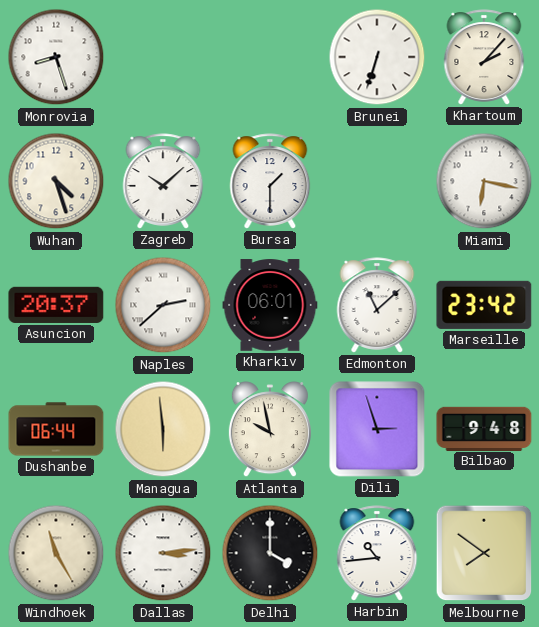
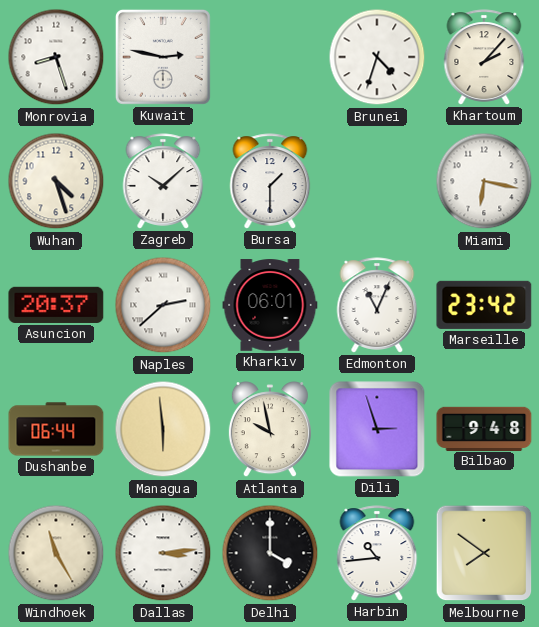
Kuwait: none -> 2:47
Brunei: 6:33 -> 4:33
Edmonton: 11:08 -> 11:04
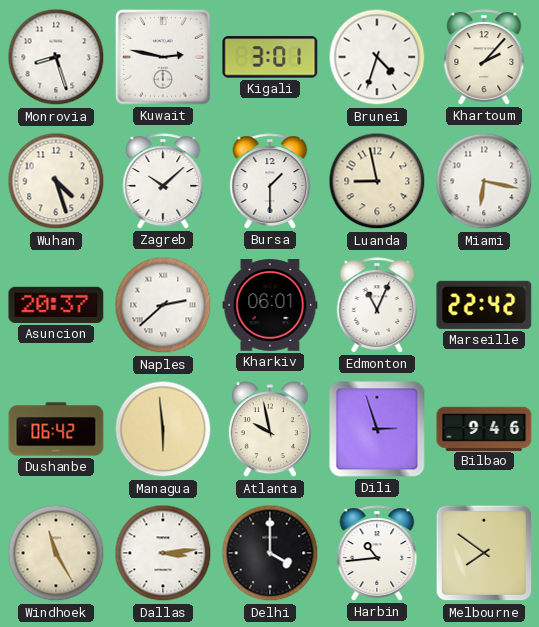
Kigali: none -> 3:01
Luanda: none -> 8:58
Marseille: 23:42 -> 22:42
Dushanbe: 06:44 -> 06:42
Bilbao: 9:48 -> 9:46
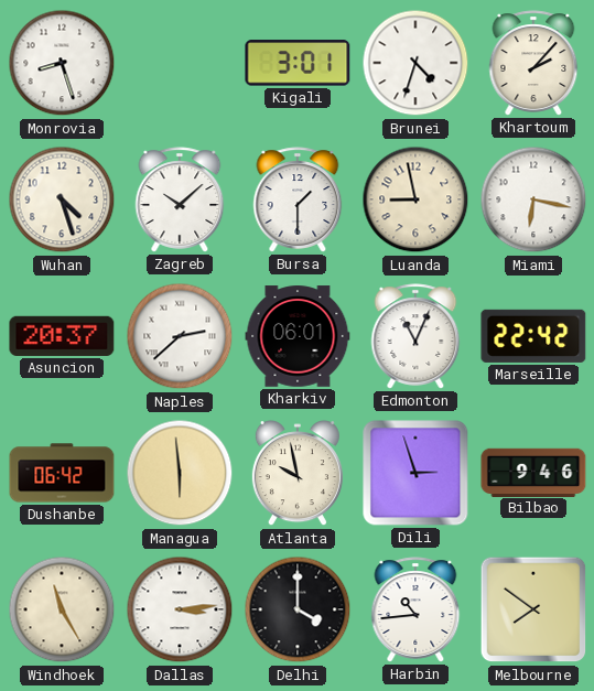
Kuwait: 2:47 -> none
